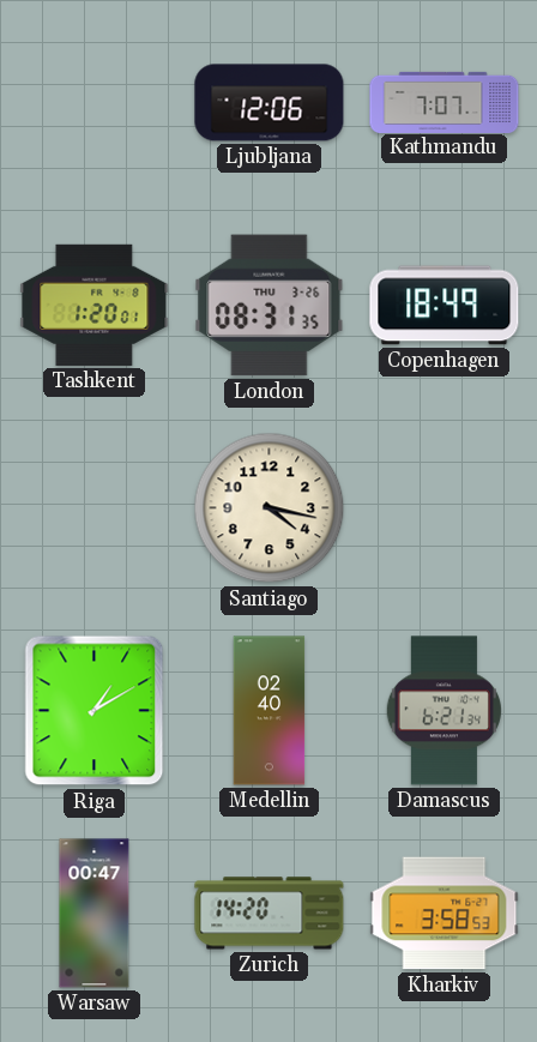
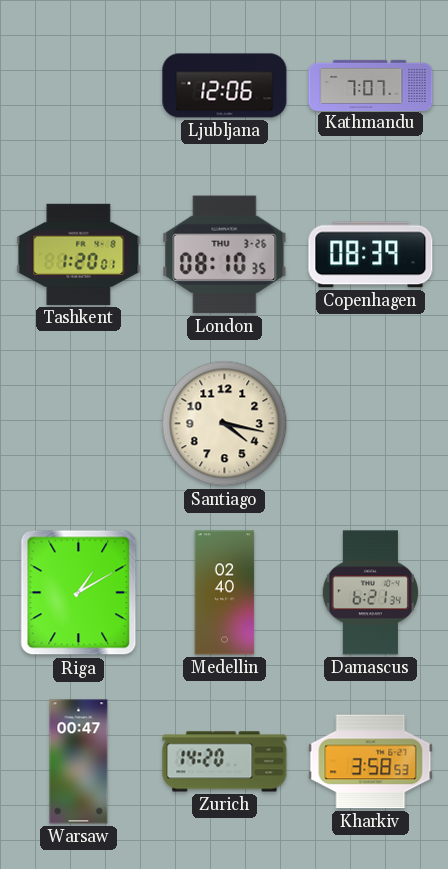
London: 08:31 -> 08:10
Copenhagen: 18:49 -> 08:39
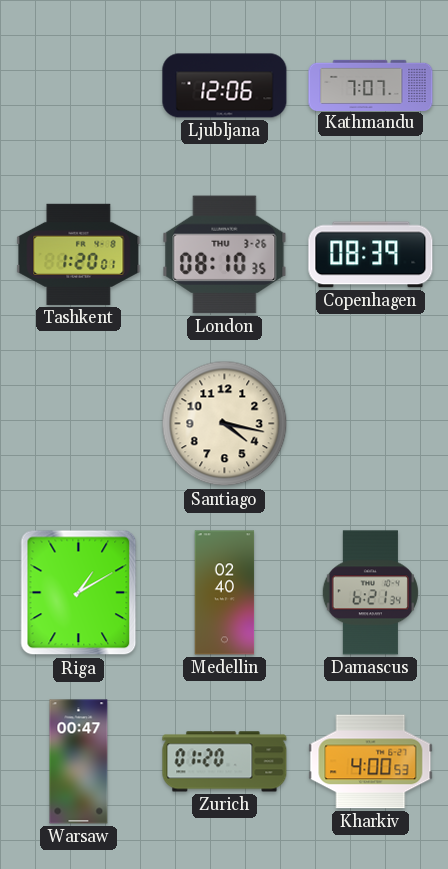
Zurich: 14:20 -> 01:20
Kharkiv: 3:58 -> 4:00
